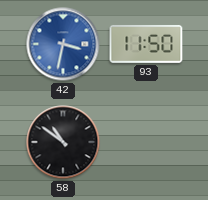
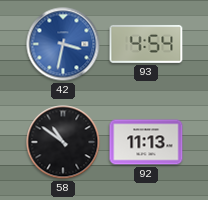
93: 11:50 -> 4:54
92: none -> 11:13
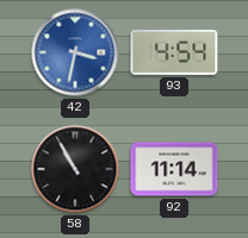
58: 10:51 -> 10:55
92: 11:13 -> 11:14
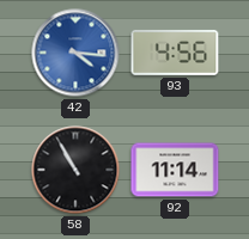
42: 3:32 -> 4:16
93: 4:54 -> 4:56
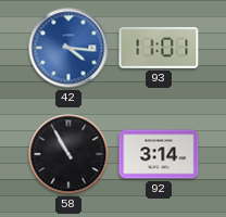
93: 4:56 -> 11:01
92: 11:14 -> 3:14
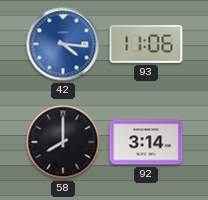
93: 11:01 -> 11:06
58: 10:55 -> 8:00
